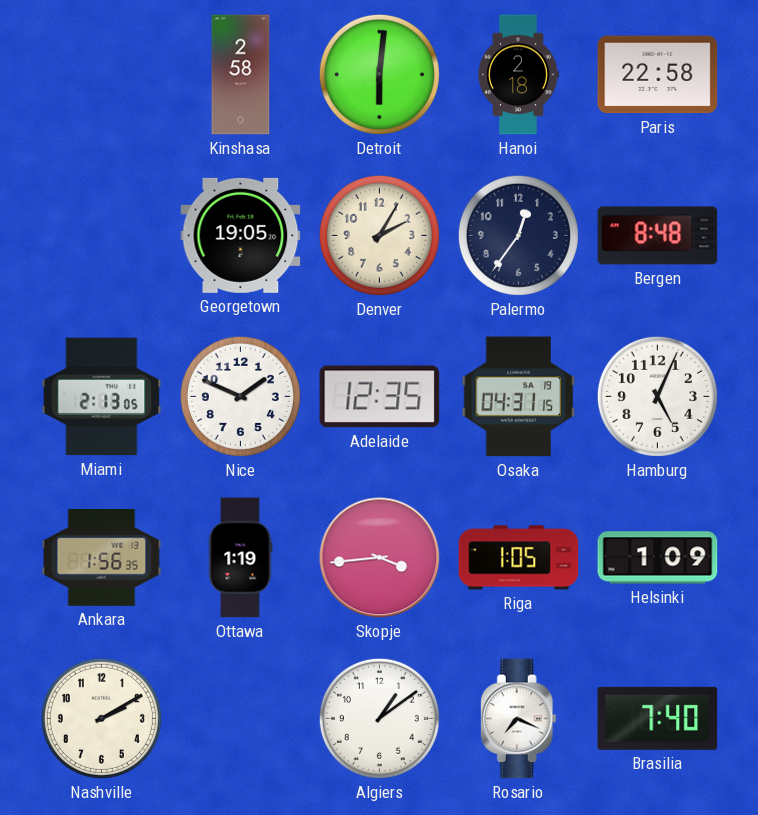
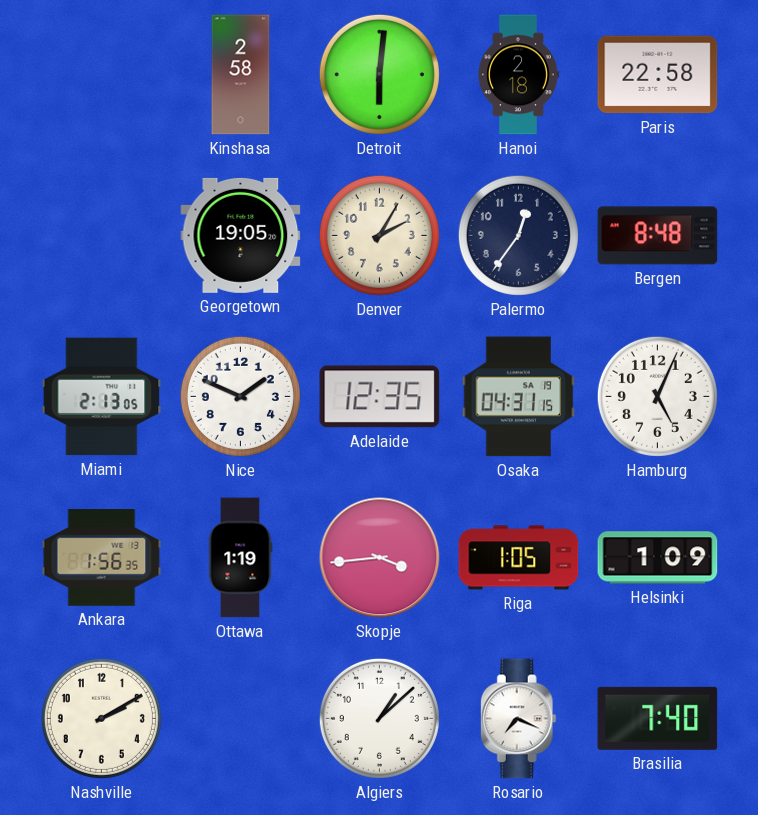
Algiers: 1:09 -> 1:08
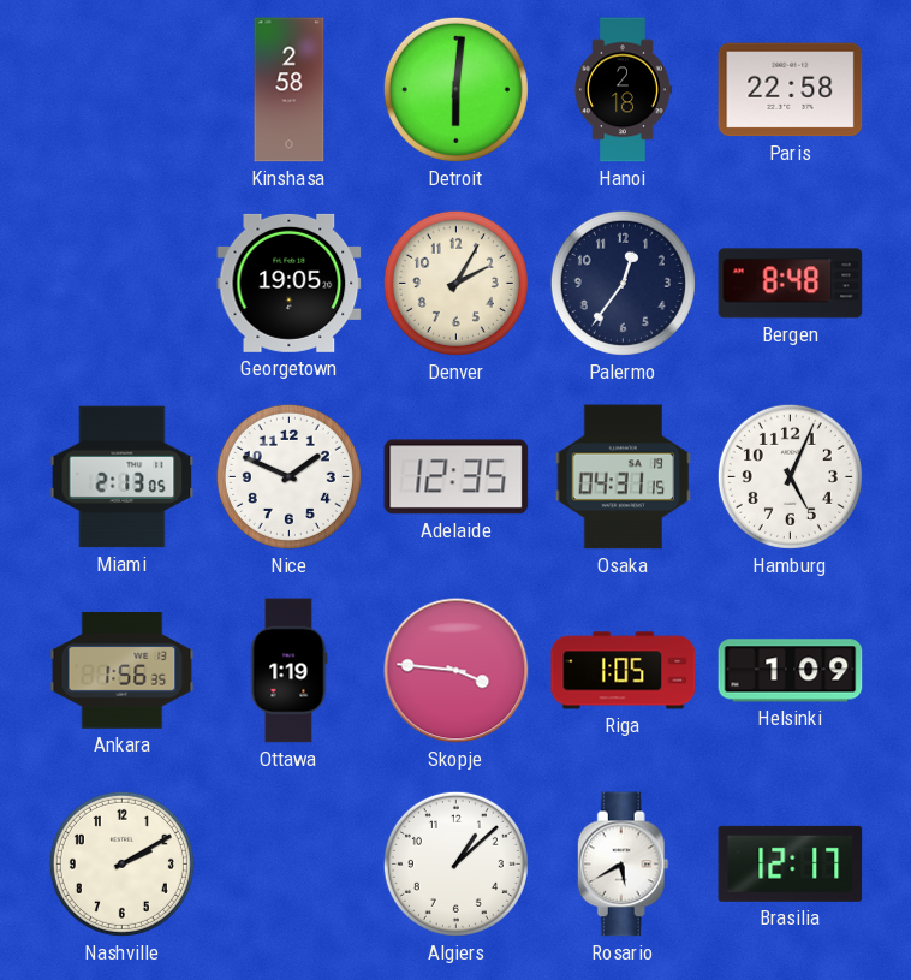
Skopje: 3:44 -> 3:46
Rosario: 7:19 -> 5:40
Brasilia: 7:40 -> 12:17
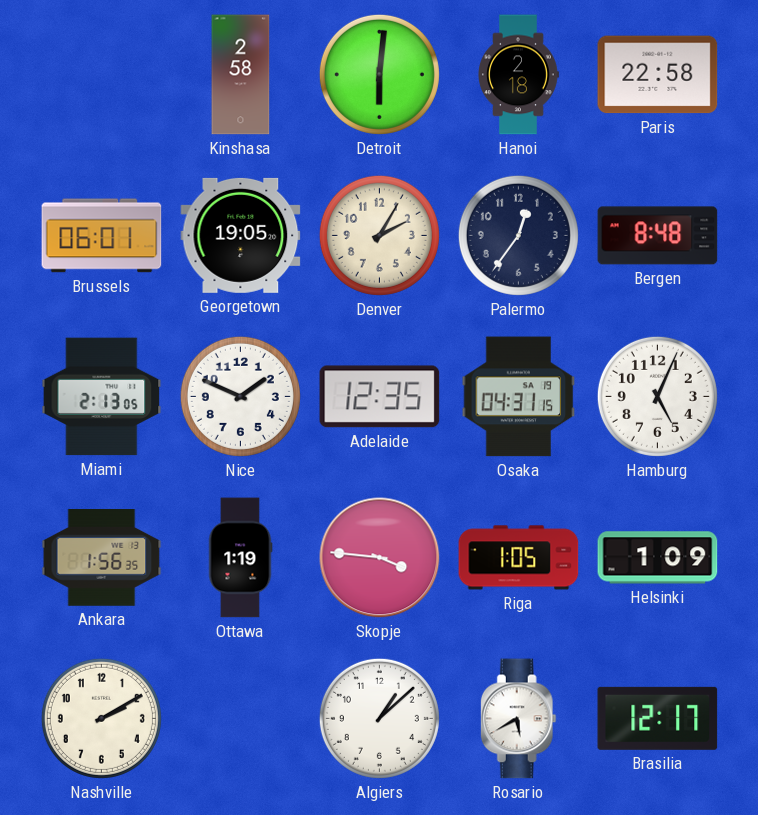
Brussels: none -> 06:01
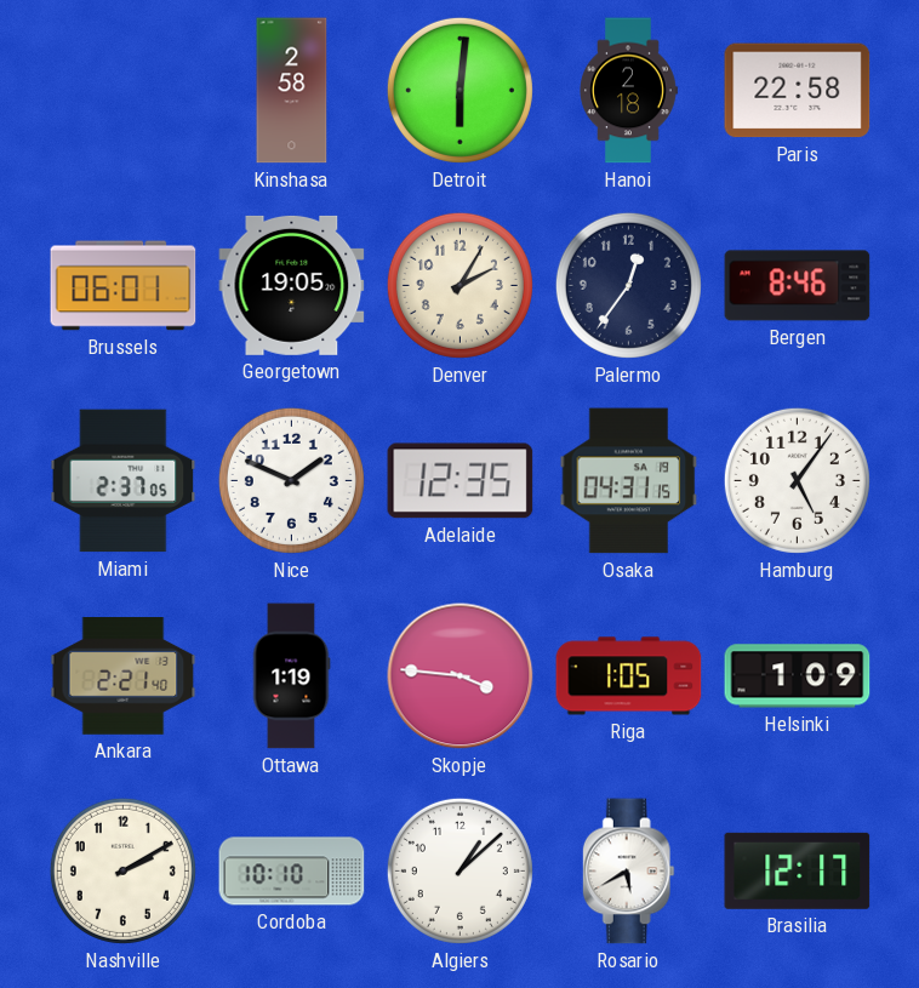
Bergen: 8:48 -> 8:46
Miami: 2:13 -> 2:37
Hamburg: 5:04 -> 5:06
Ankara: 1:56 -> 2:21
Cordoba: none -> 10:10
